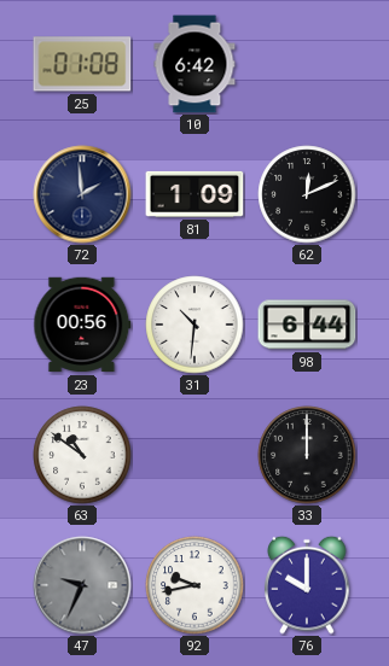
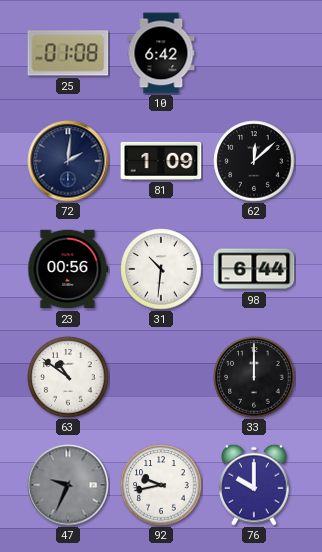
72: 1:59 -> 2:01
62: 12:11 -> 12:08
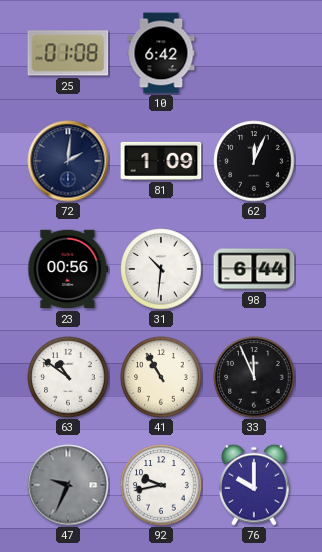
62: 12:08 -> 12:04
41: none -> 10:55
33: 12:00 -> 11:56
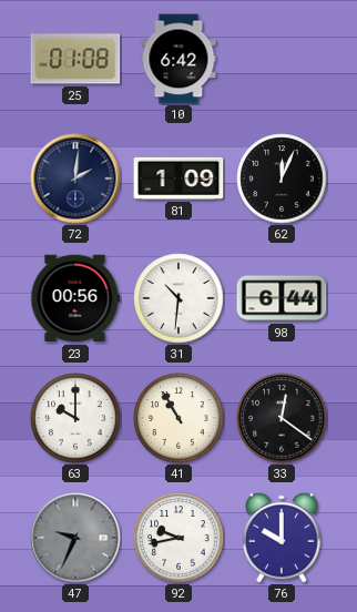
63: 10:51 -> 10:00
33: 11:56 -> 12:21
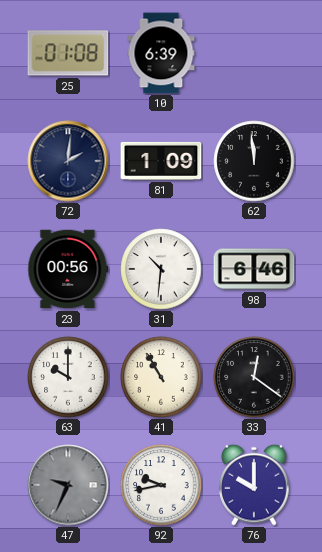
10: 6:42 -> 6:39
62: 12:04 -> 11:59
98: 6:44 -> 6:46
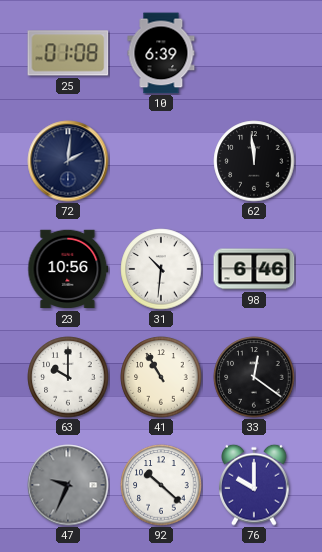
81: 1:09 -> none
23: 00:56 -> 10:56
92: 9:43 -> 10:22
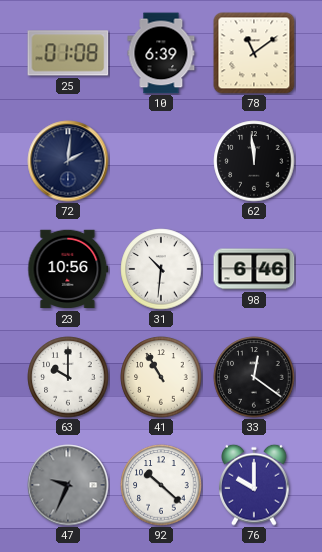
78: none -> 11:09
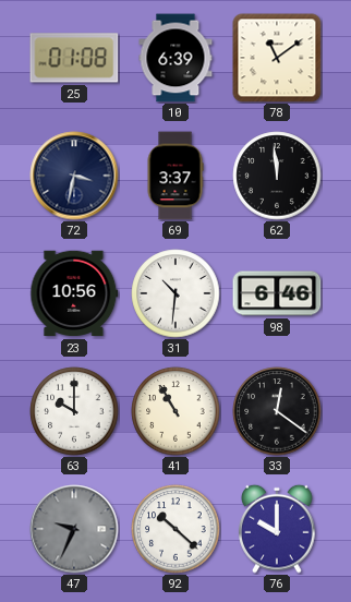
72: 2:01 -> 3:32
69: none -> 3:37
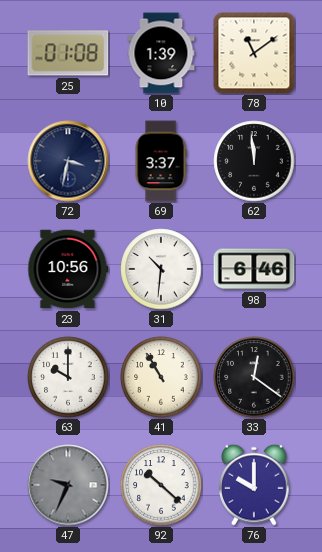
10: 6:39 -> 1:39
